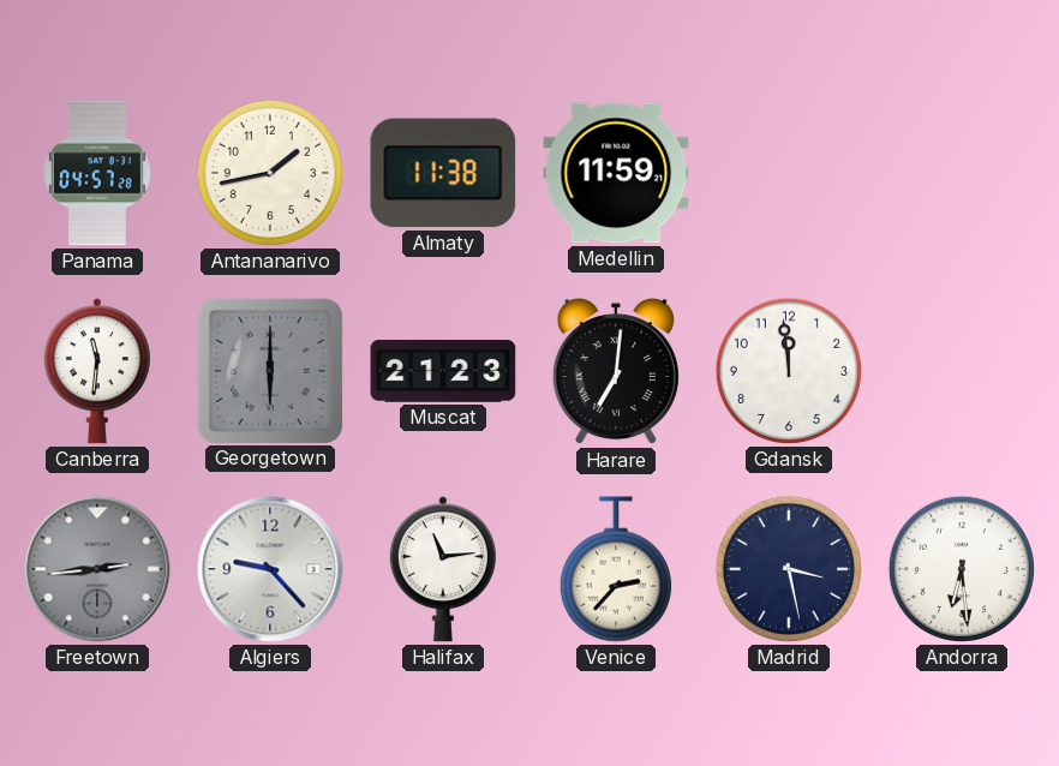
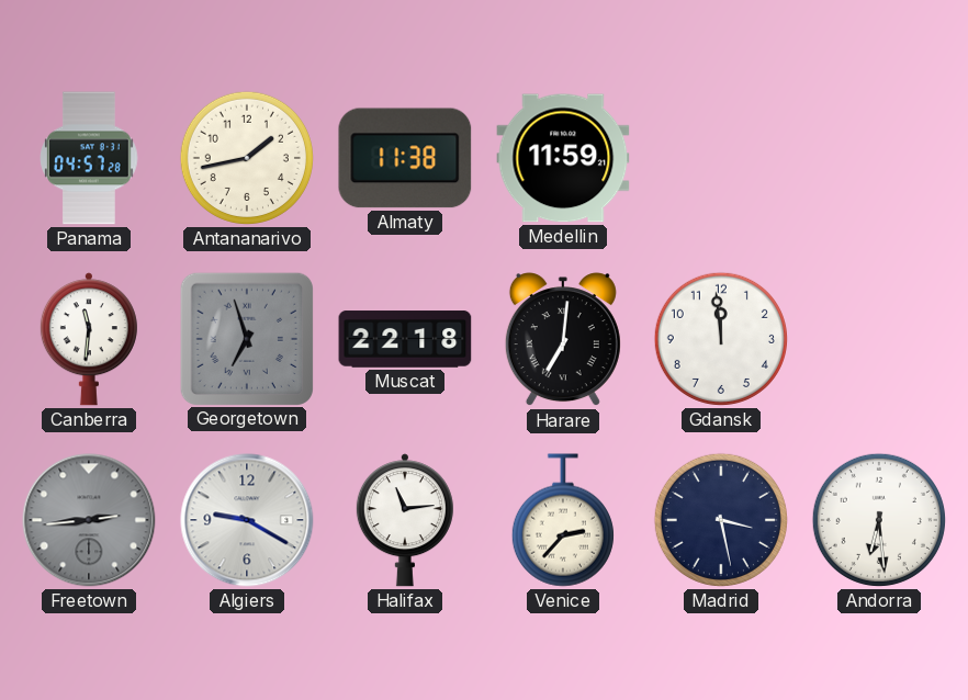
Georgetown: 6:00 -> 6:57
Muscat: 21:23 -> 22:18
Algiers: 9:23 -> 9:20
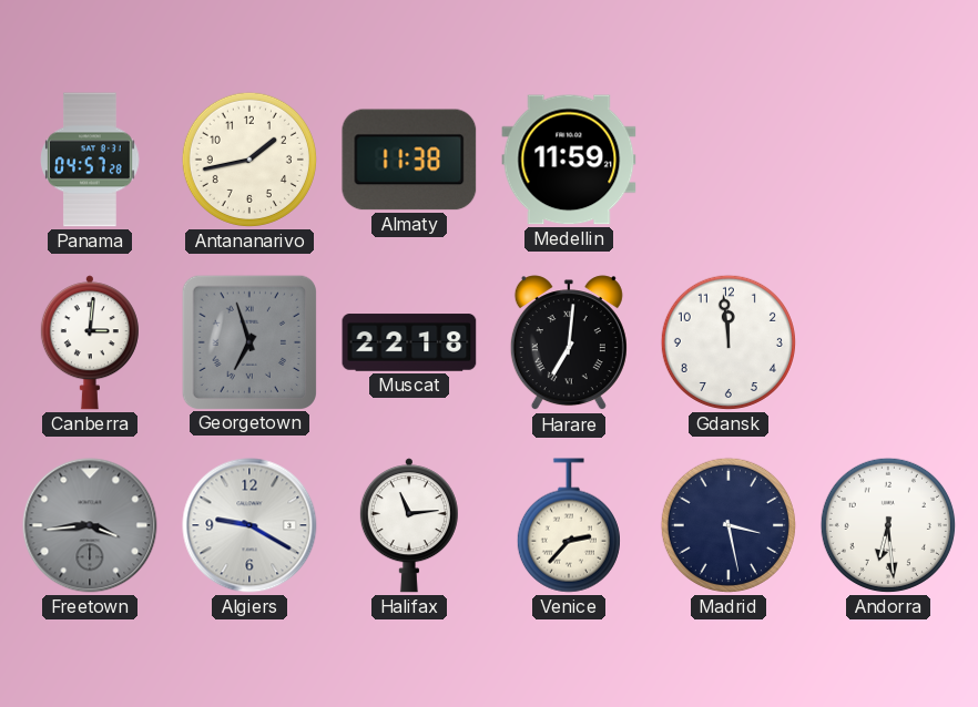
Canberra: 11:31 -> 3:01
Freetown: 2:44 -> 3:44
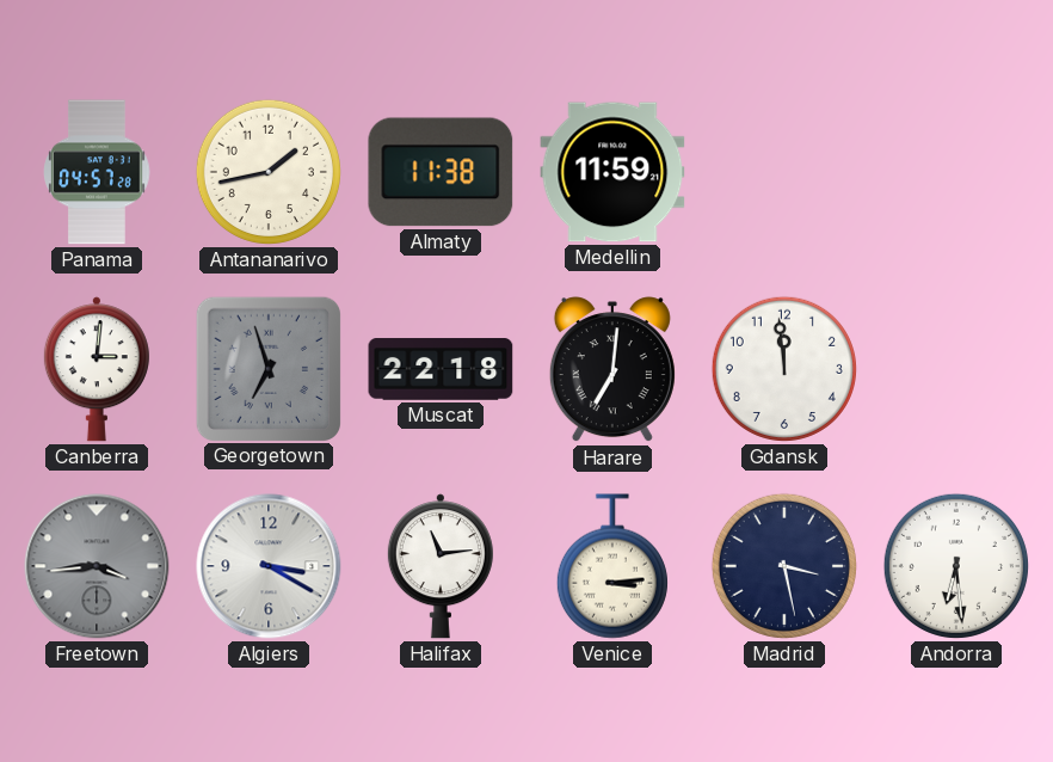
Algiers: 9:20 -> 3:20
Venice: 2:37 -> 3:14
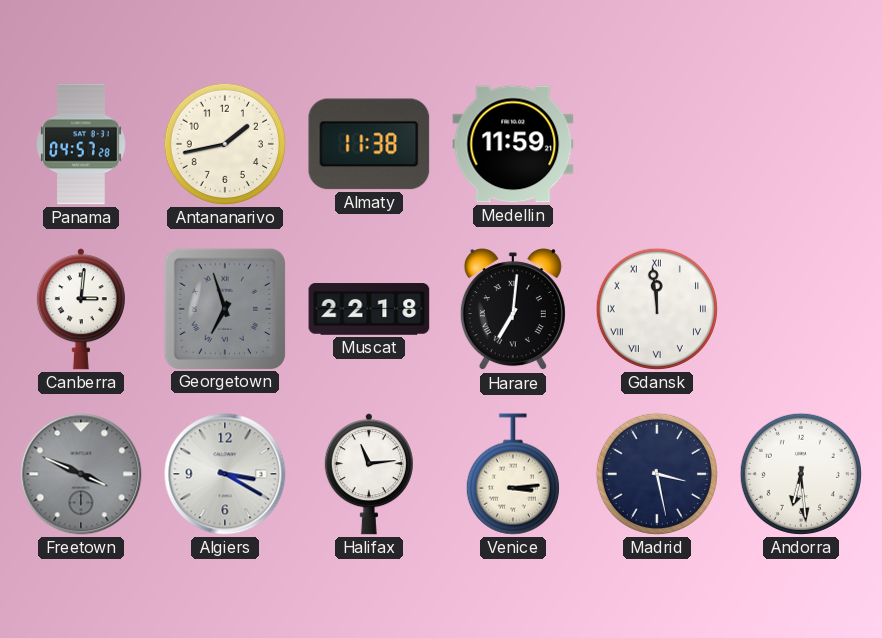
Gdansk numerals: Arabic -> Roman
Freetown: 3:44 -> 3:49
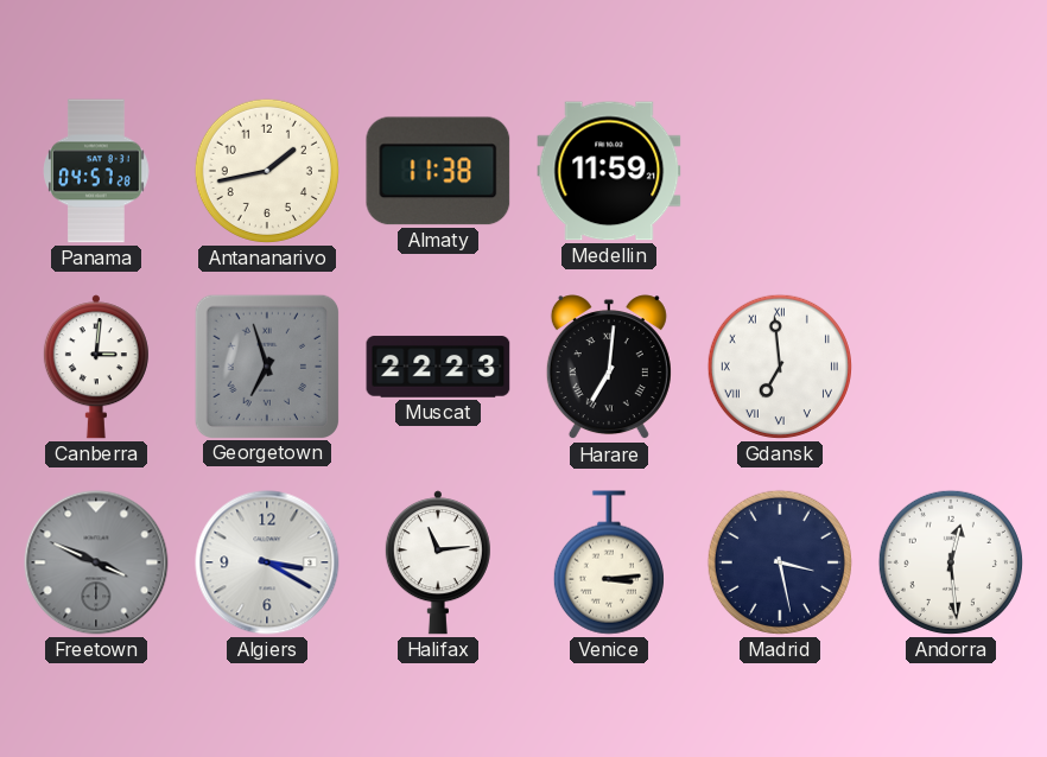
Muscat: 22:18 -> 22:23
Gdansk: 11:59 -> 6:59
Andorra: 6:29 -> 12:29
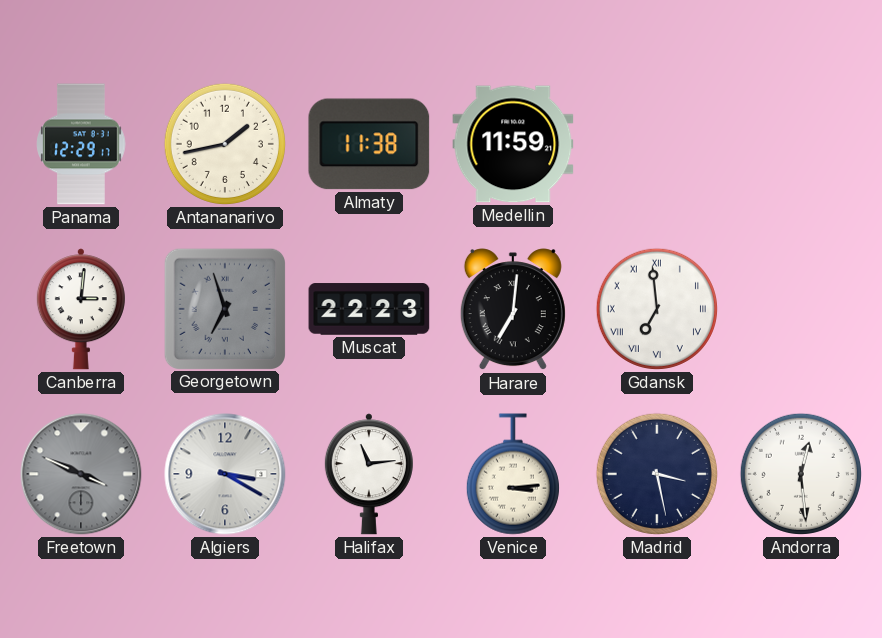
Panama: 04:57 -> 12:29
